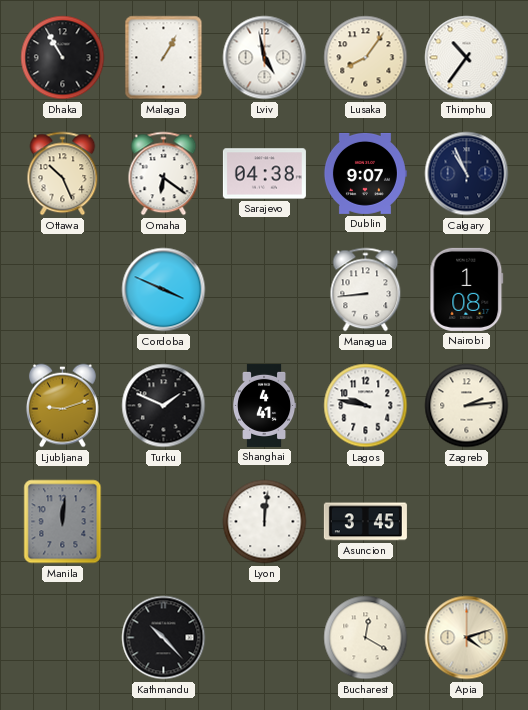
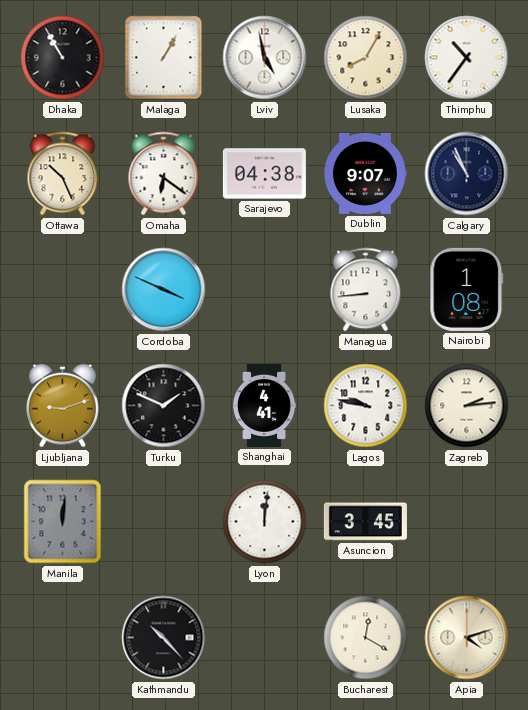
Lusaka: 8:06 -> 8:05
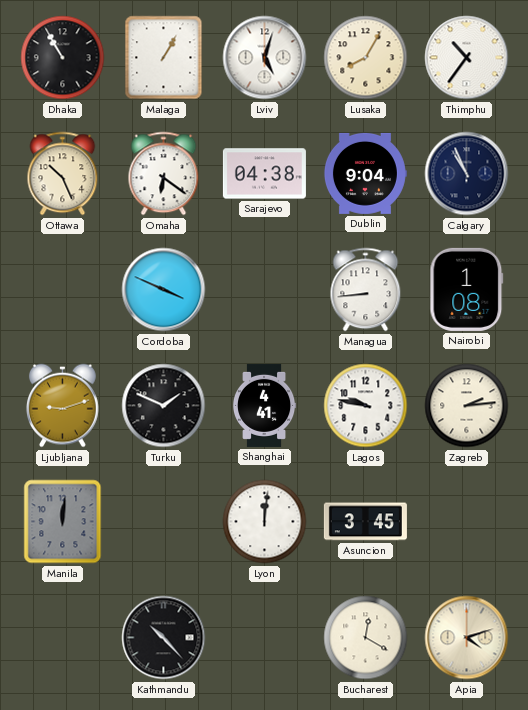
Lviv: 4:58 -> 5:03
Dublin: 9:07 -> 9:04
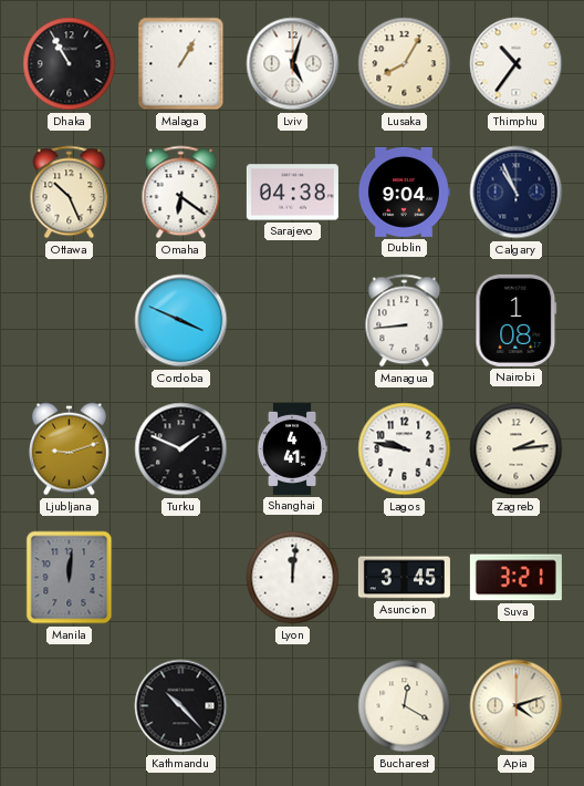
Suva: none -> 3:21
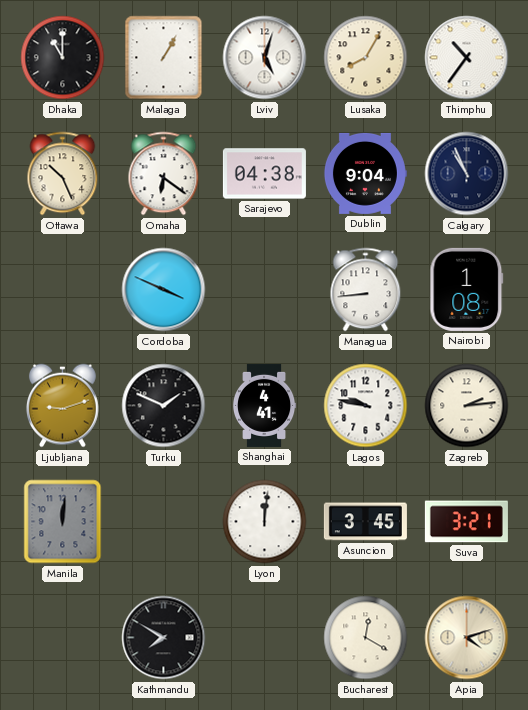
Dhaka: 10:55 -> 11:00
Kathmandu: 10:23 -> 7:50
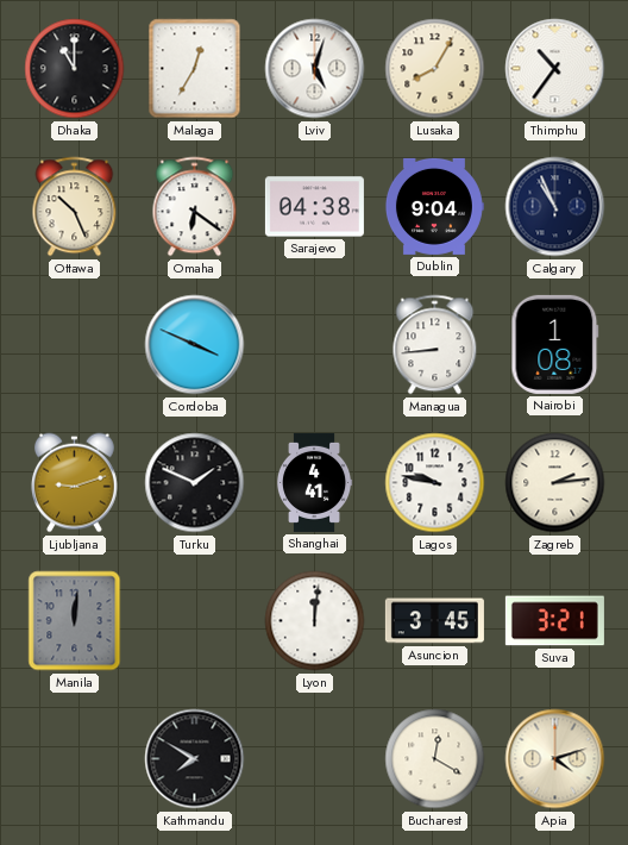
Malaga: 1:05 -> 12:35
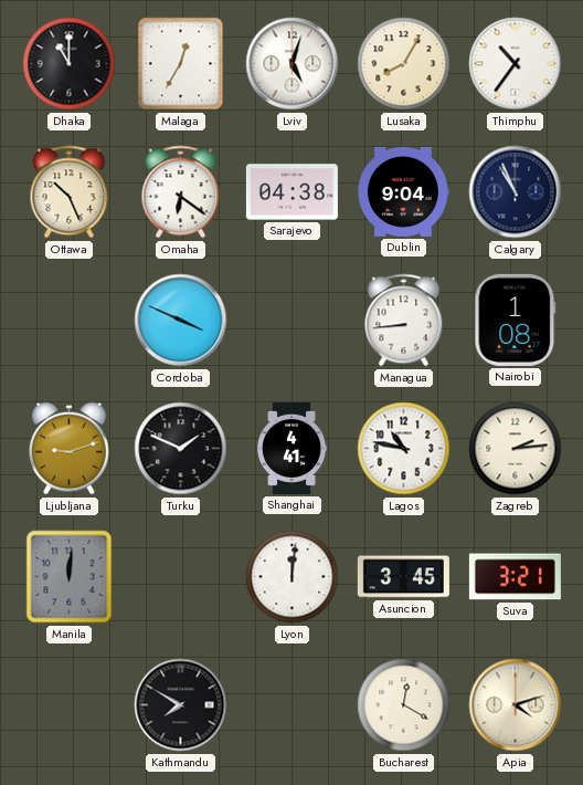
Lagos: 9:47 -> 10:47
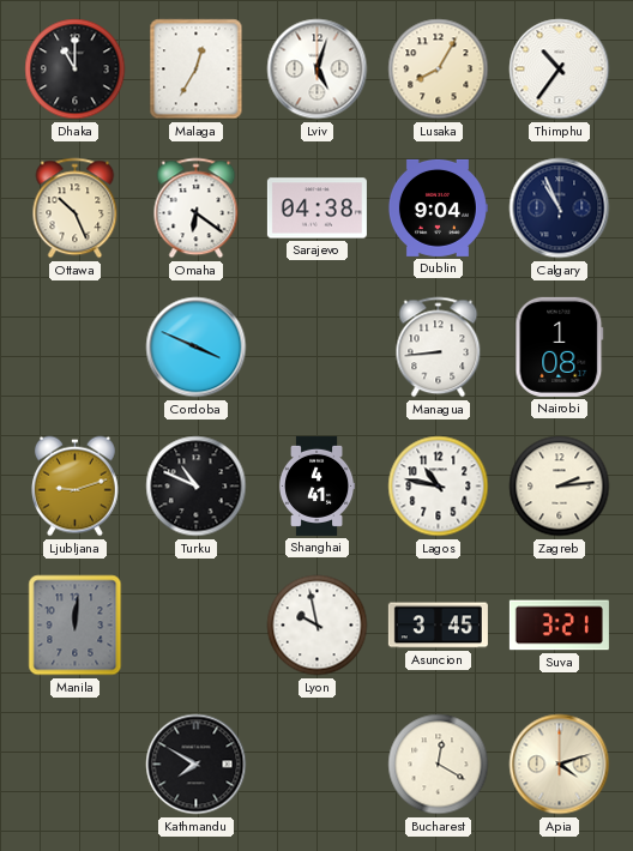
Turku: 1:49 -> 10:49
Lyon: 12:01 -> 9:58
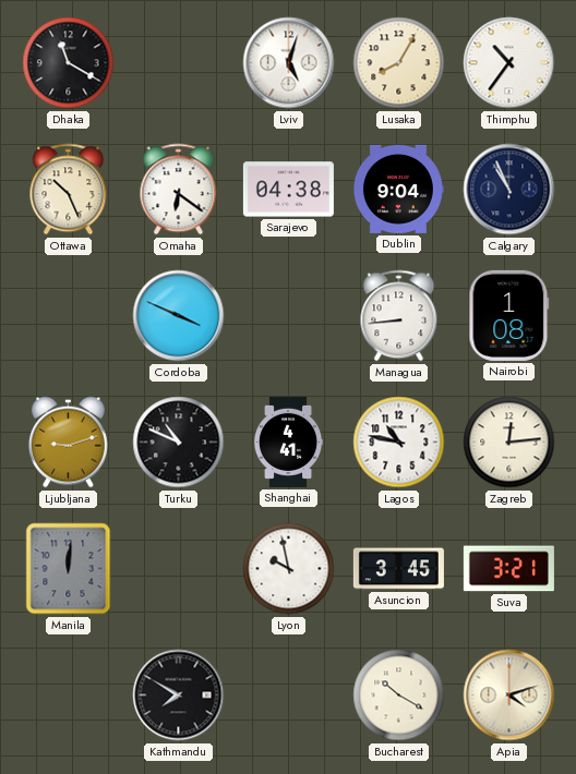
Dhaka: 11:00 -> 11:20
Malaga: 12:35 -> none
Zagreb: 2:14 -> 12:14
Bucharest: 12:20 -> 10:20
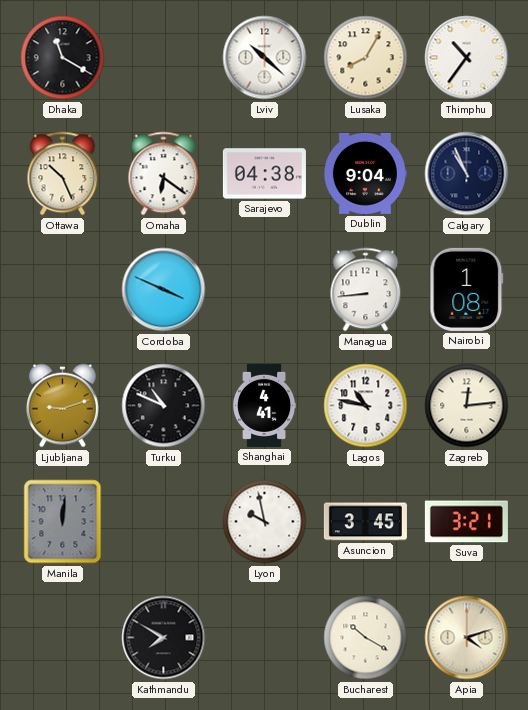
Lviv: 5:03 -> 10:22
